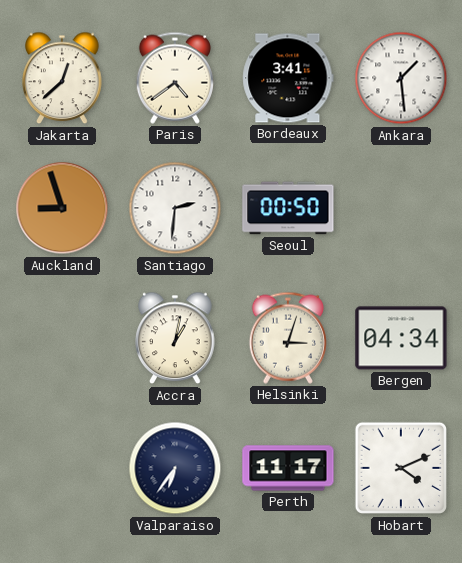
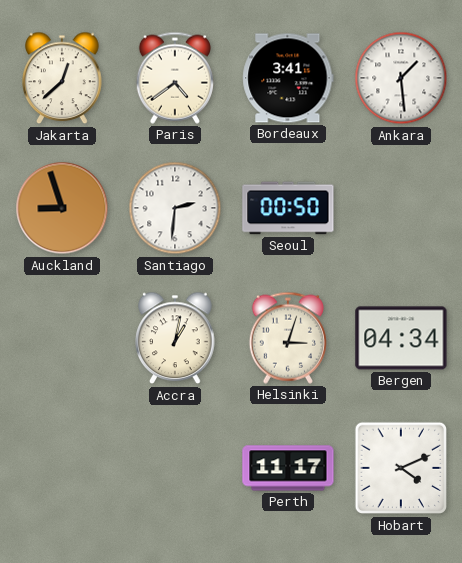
Valparaiso: 6:36 -> none
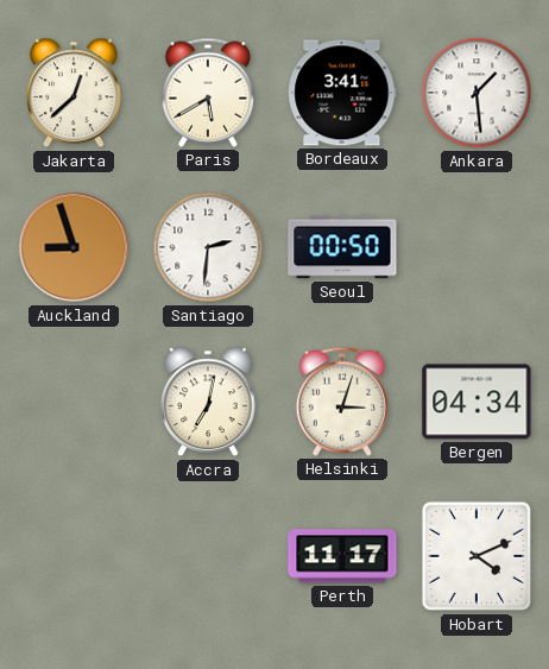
Paris: 4:39 -> 5:40
Accra: 1:02 -> 7:02
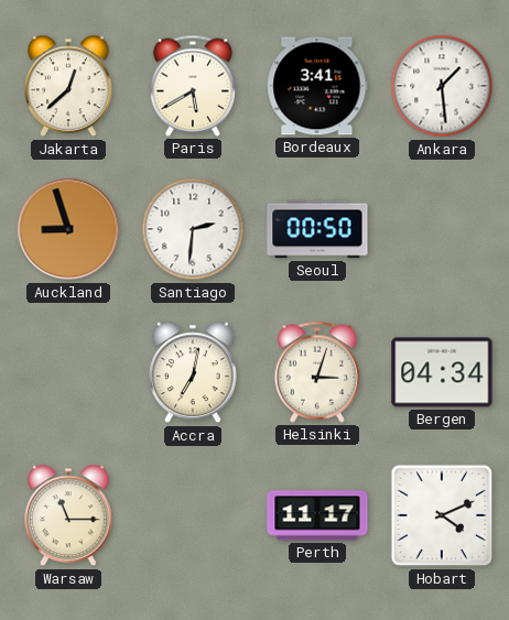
Warsaw: none -> 11:15
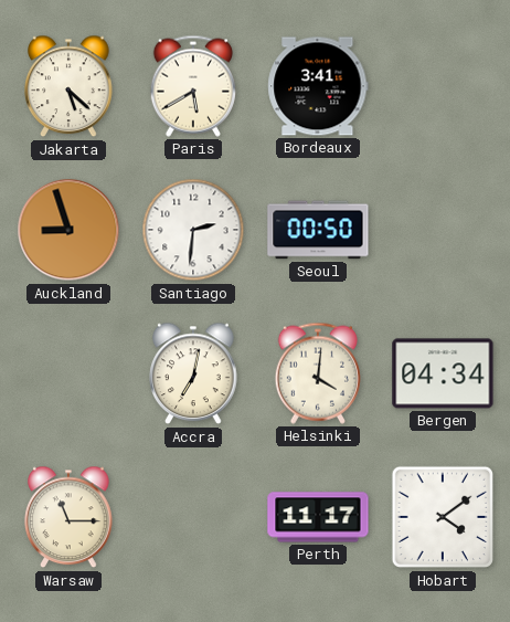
Jakarta: 12:38 -> 5:22
Ankara: 1:29 -> none
Helsinki: 3:03 -> 4:01
Hobart: 4:11 -> 4:09
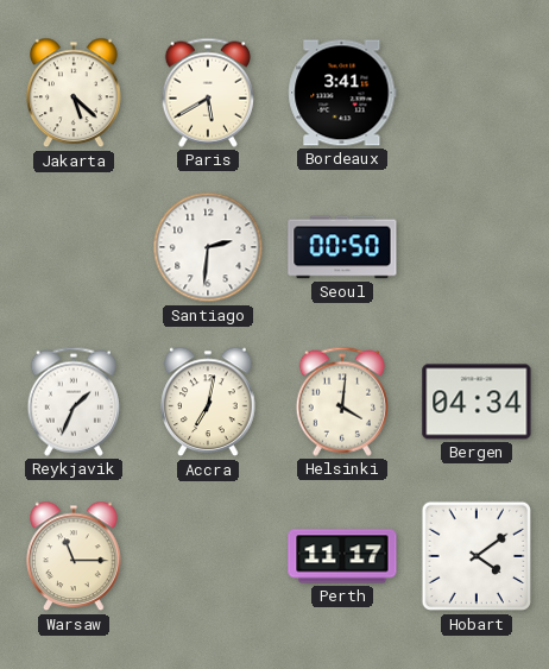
Auckland: 8:57 -> none
Reykjavik: none -> 1:34
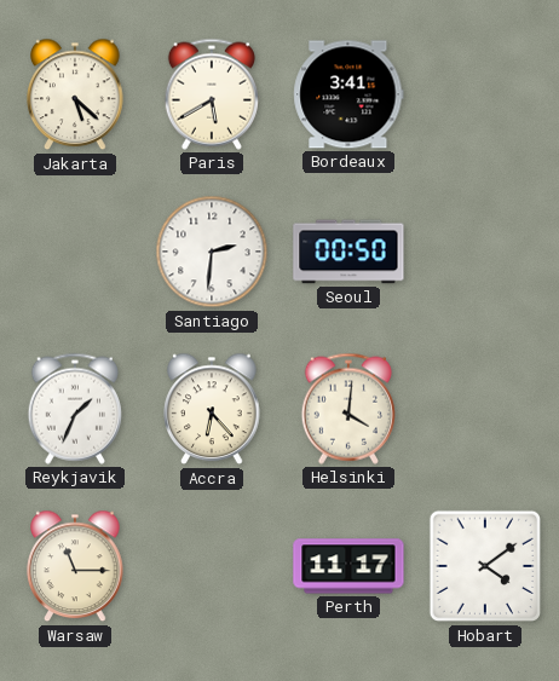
Accra: 7:02 -> 6:23
Bergen: 04:34 -> none
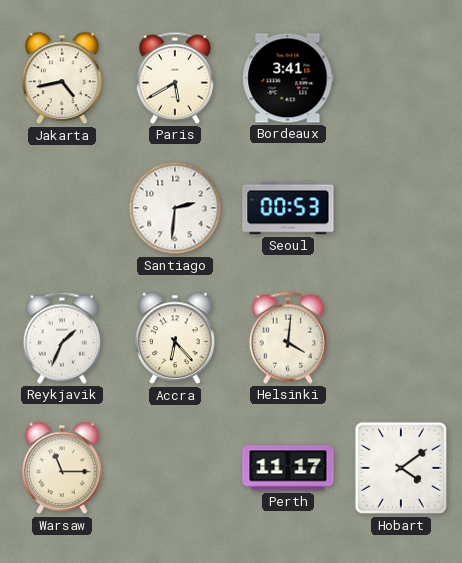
Jakarta: 5:22 -> 4:43
Seoul: 00:50 -> 00:53
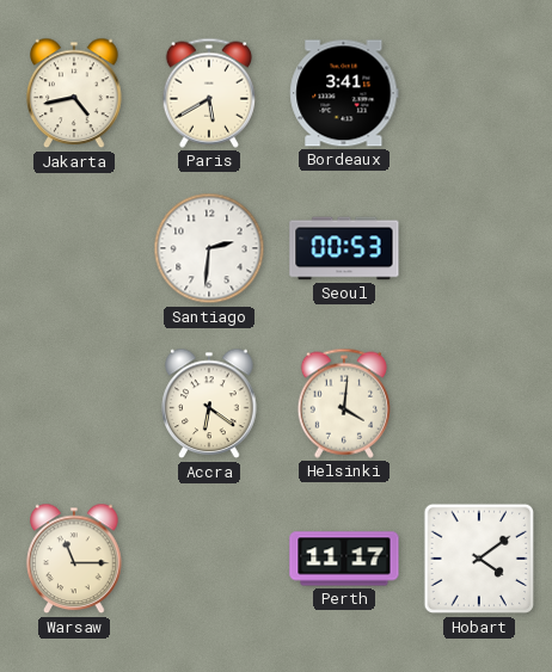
Reykjavik: 1:34 -> none
Accra: 6:23 -> 6:21
